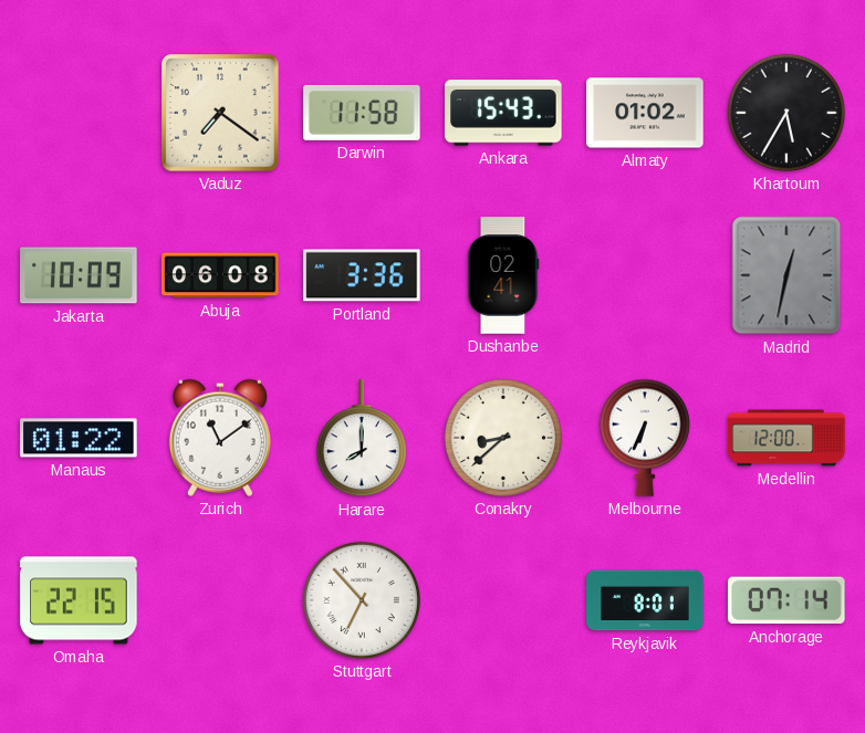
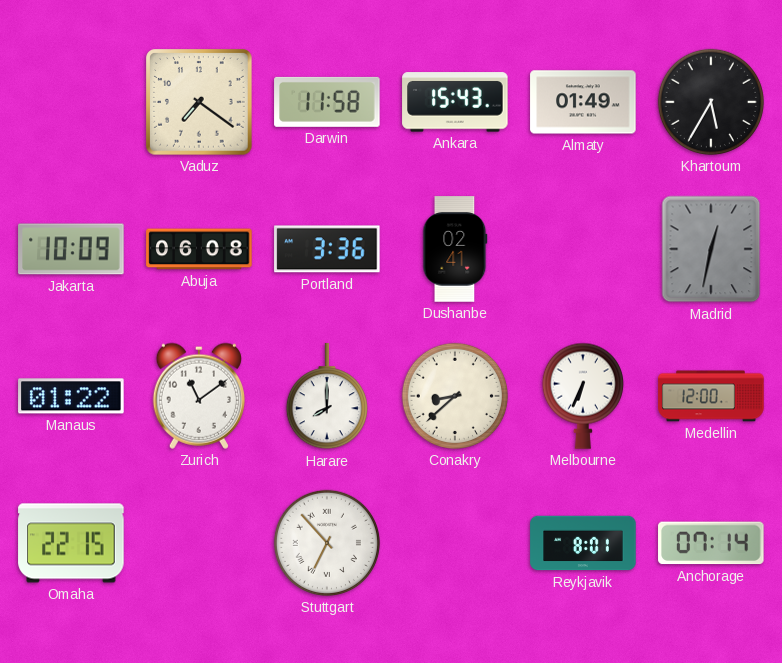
Almaty: 01:02 -> 01:49
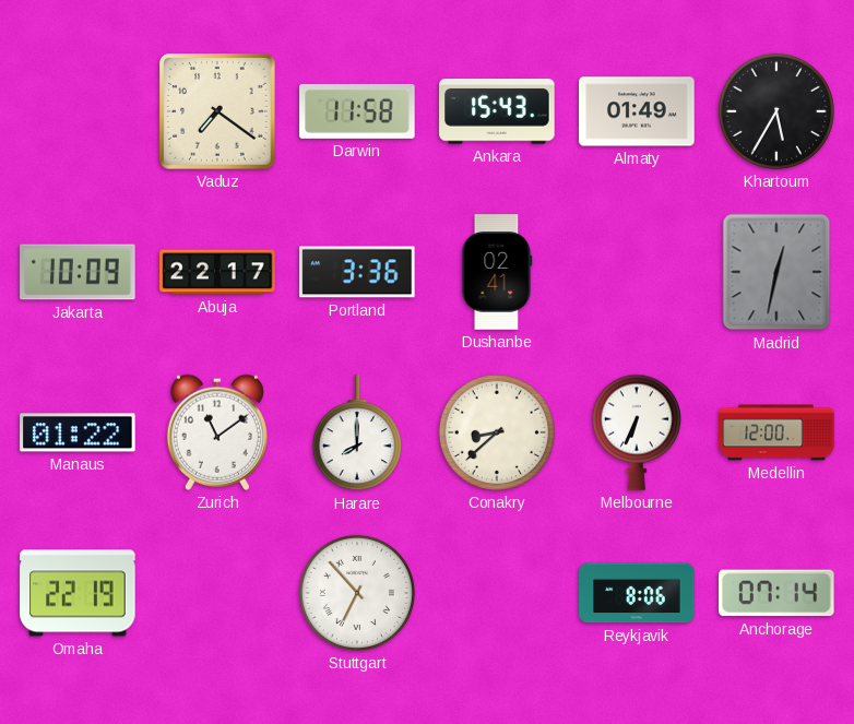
Abuja: 06:08 -> 22:17
Omaha: 22:15 -> 22:19
Reykjavik: 8:01 -> 8:06
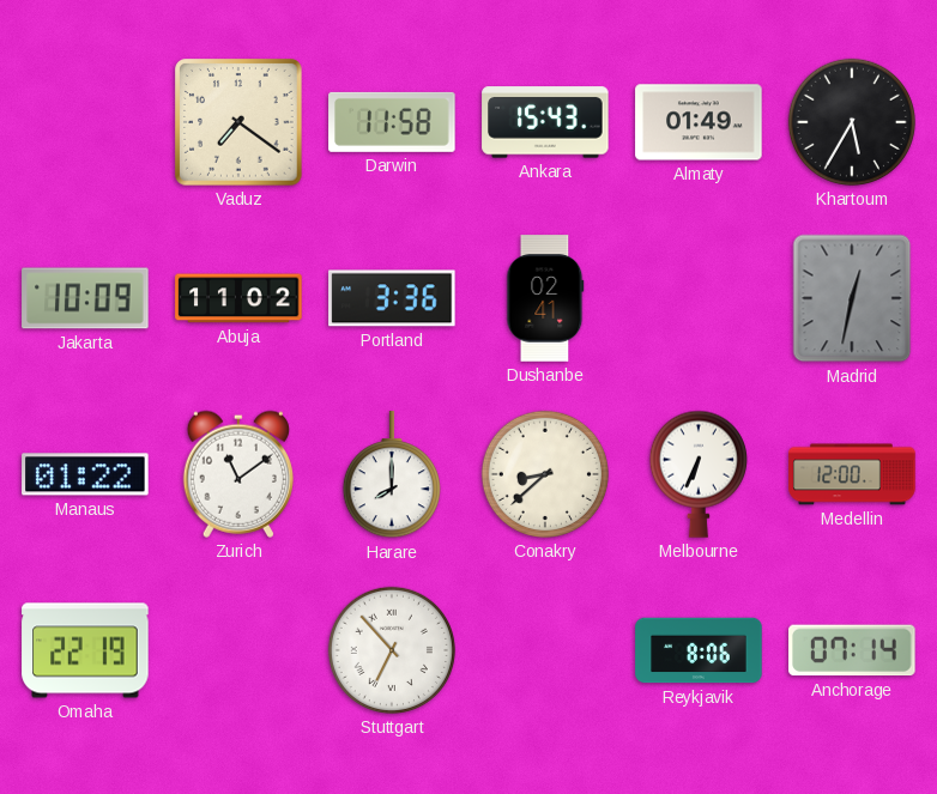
Abuja: 22:17 -> 11:02
